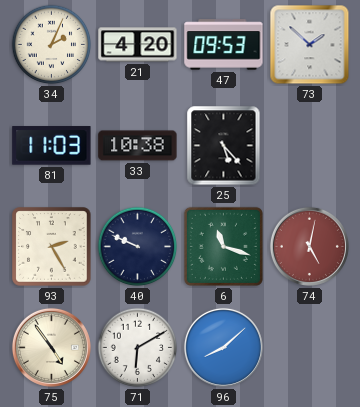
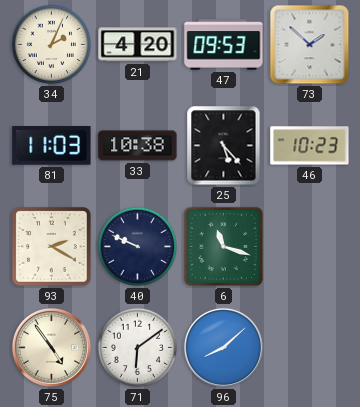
46: none -> 10:23
93: 2:25 -> 2:20
74: 5:02 -> none
71: 6:10 -> 6:09
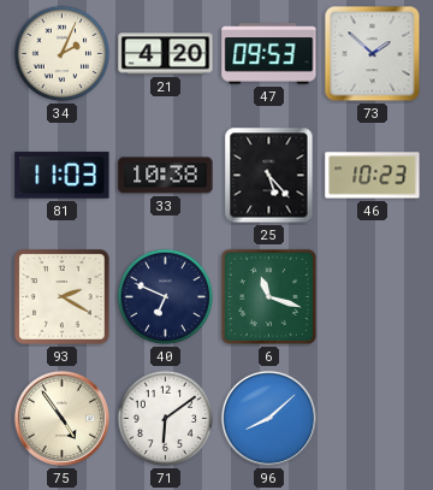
40: 9:49 -> 6:49
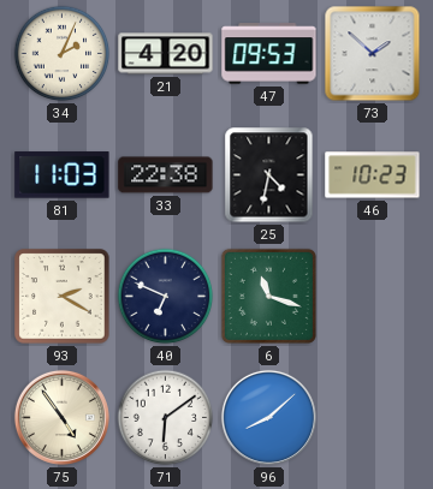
33: 10:38 -> 22:38
25: 5:23 -> 4:32
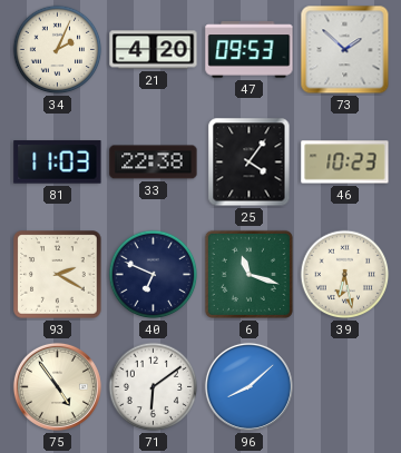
25: 4:32 -> 4:06
39: none -> 6:28
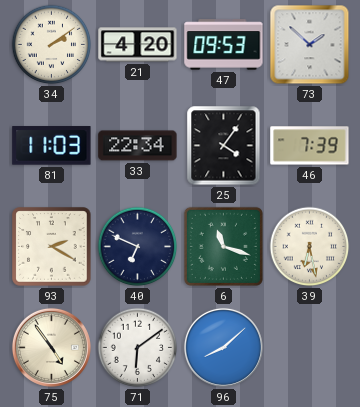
34: 2:04 -> 2:09
33: 22:38 -> 22:34
46: 10:23 -> 7:39
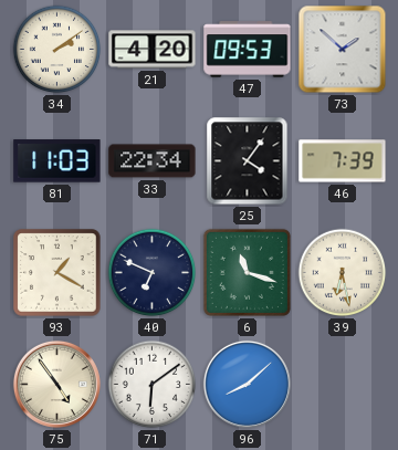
93: 2:20 -> 1:20
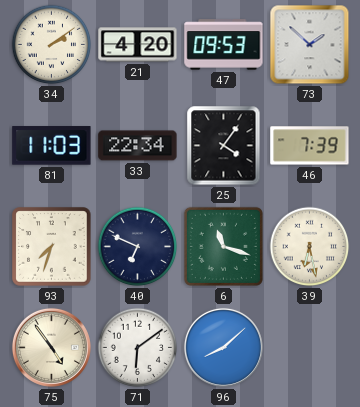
93: 1:20 -> 7:33
